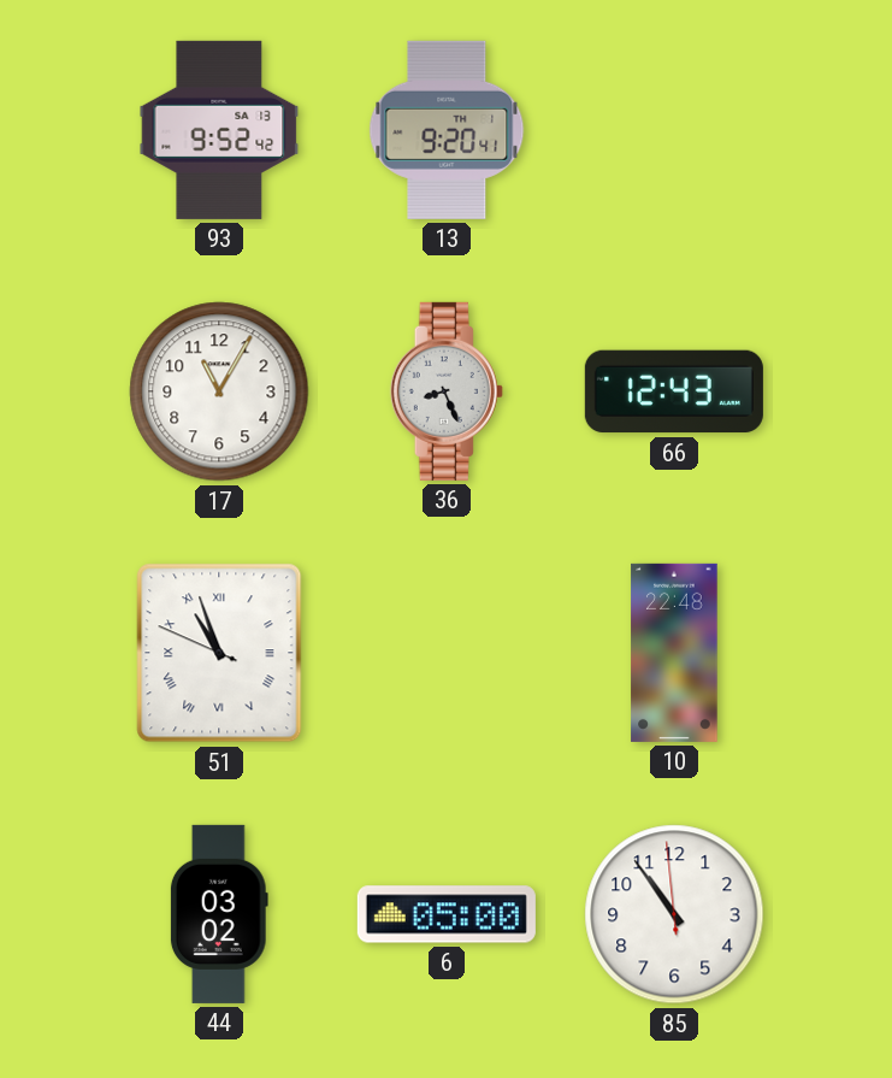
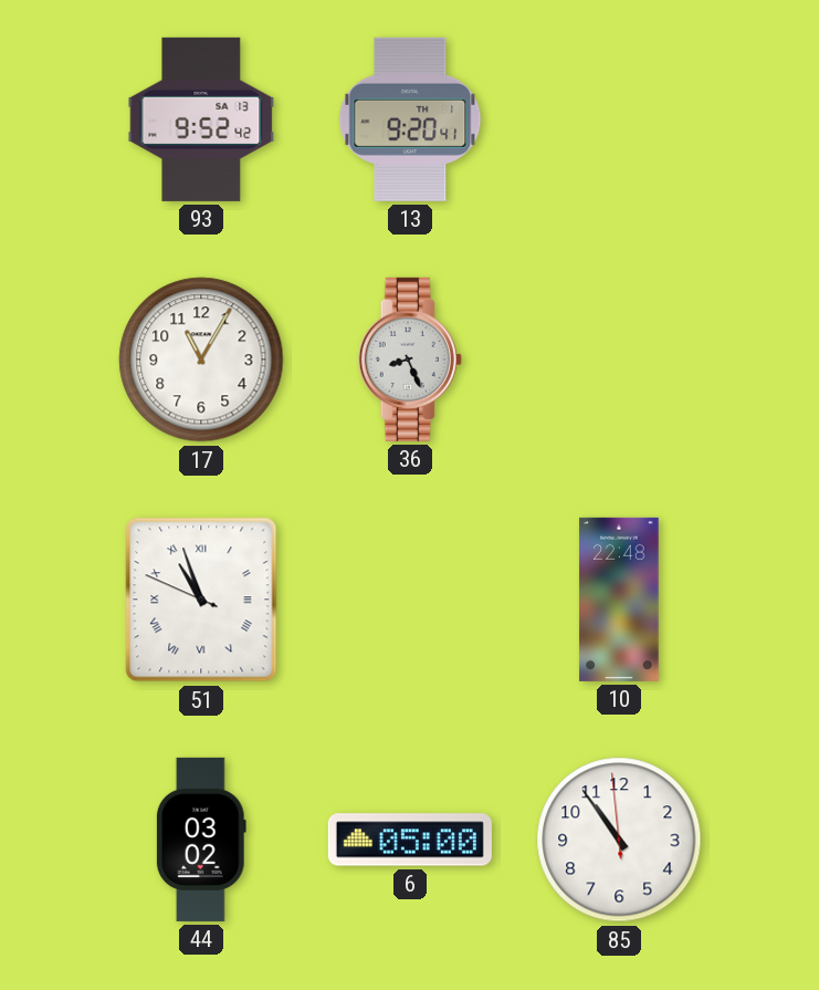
66: 12:43 -> none
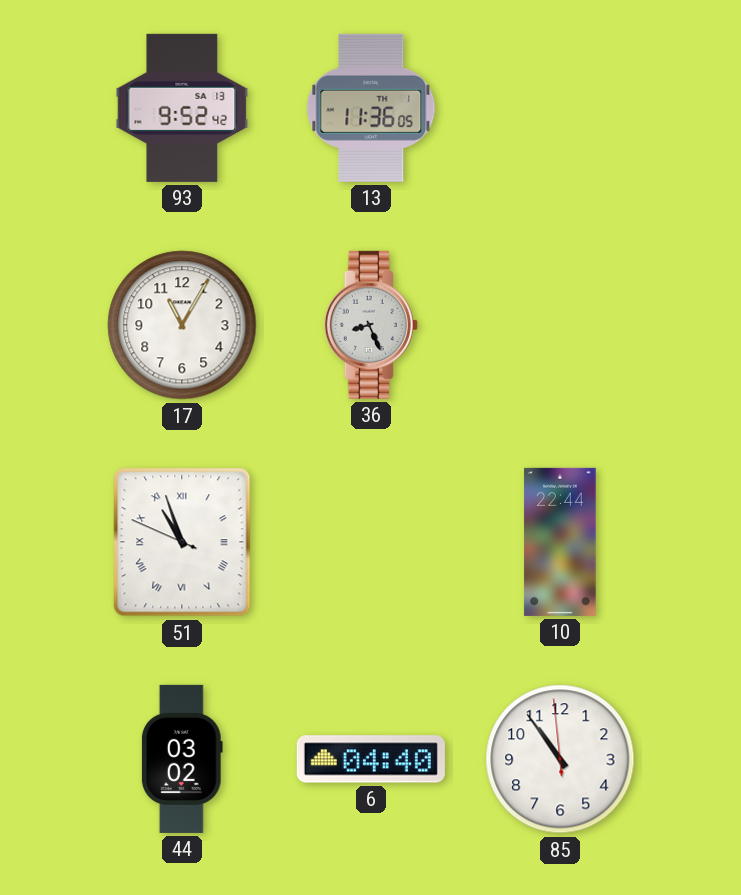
13: 9:20 -> 11:36
10: 22:48 -> 22:44
6: 05:00 -> 04:40
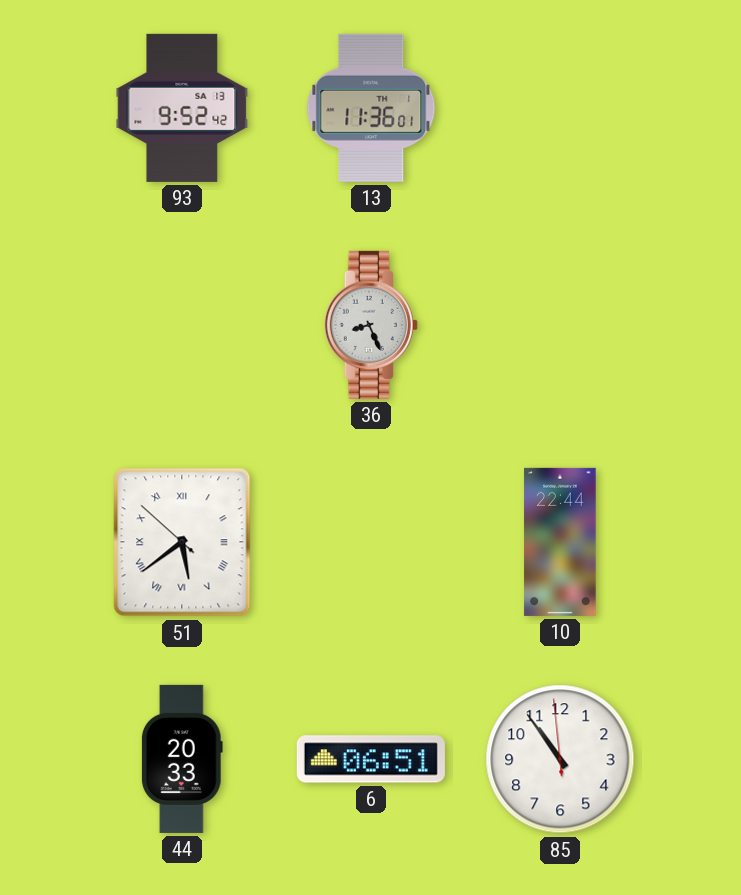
13: 11:36:05 -> 11:36:01
17: 11:05 -> none
51: 10:56 -> 5:38
44: 03:02 -> 20:33
6: 04:40 -> 06:51
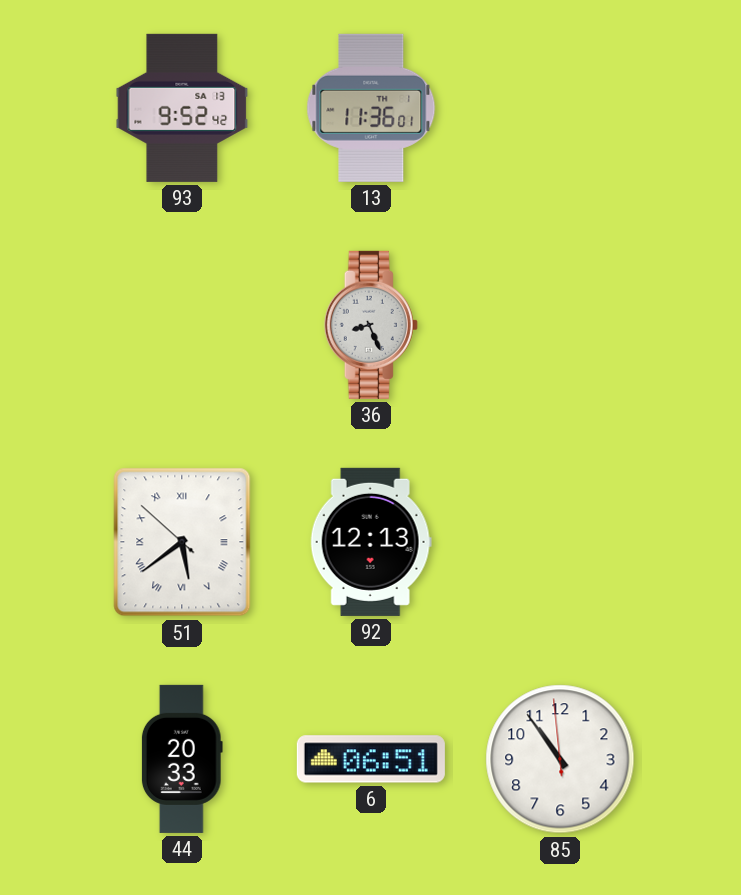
92: none -> 12:13
10: 22:44 -> none
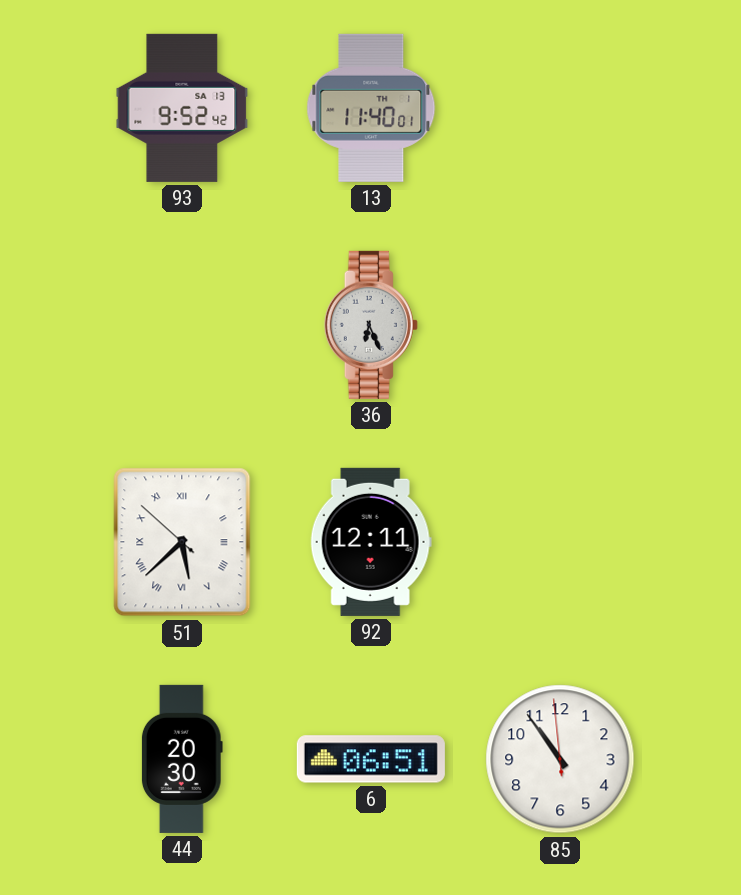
13: 11:36 -> 11:40
36: 8:26 -> 6:26
51: 5:38 -> 5:37
92: 12:13 -> 12:11
44: 20:33 -> 20:30
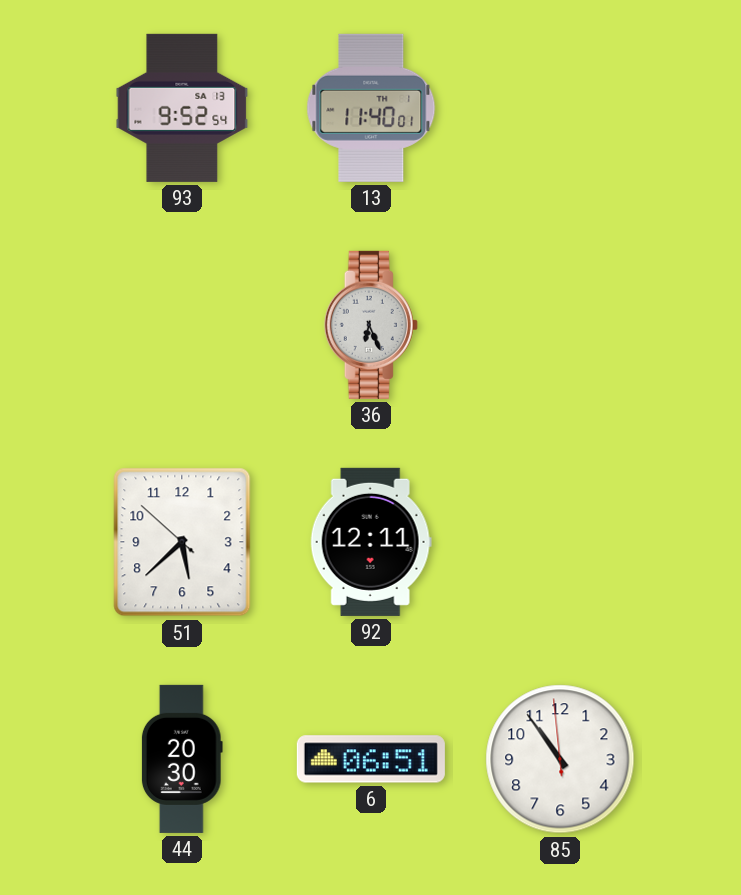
93: 9:52:42 -> 9:52:54
51 numerals: Roman -> Arabic
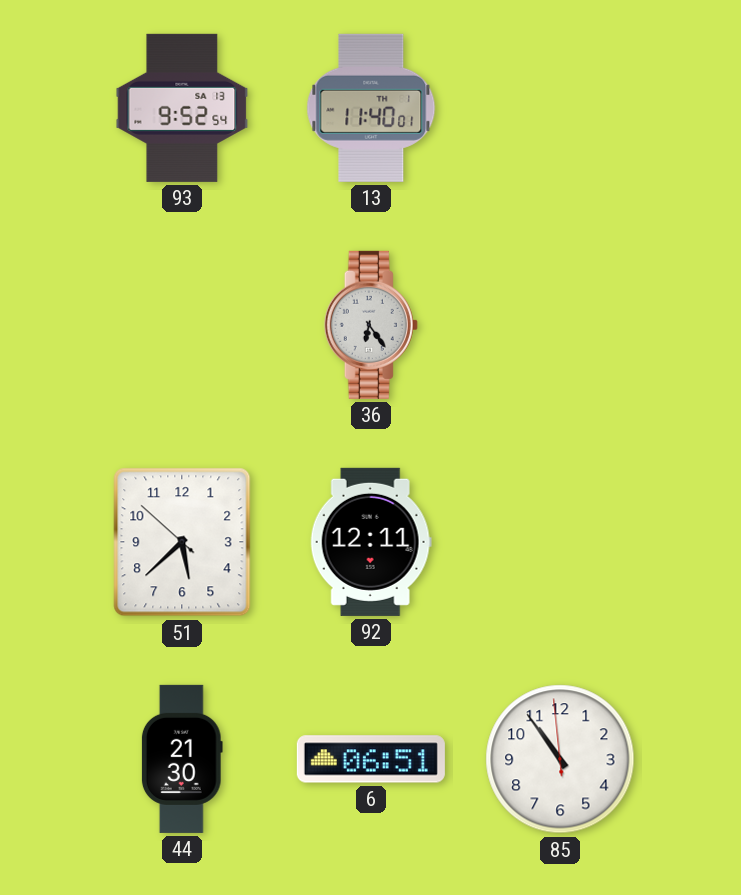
36: 6:26 -> 6:24
44: 20:30 -> 21:30
